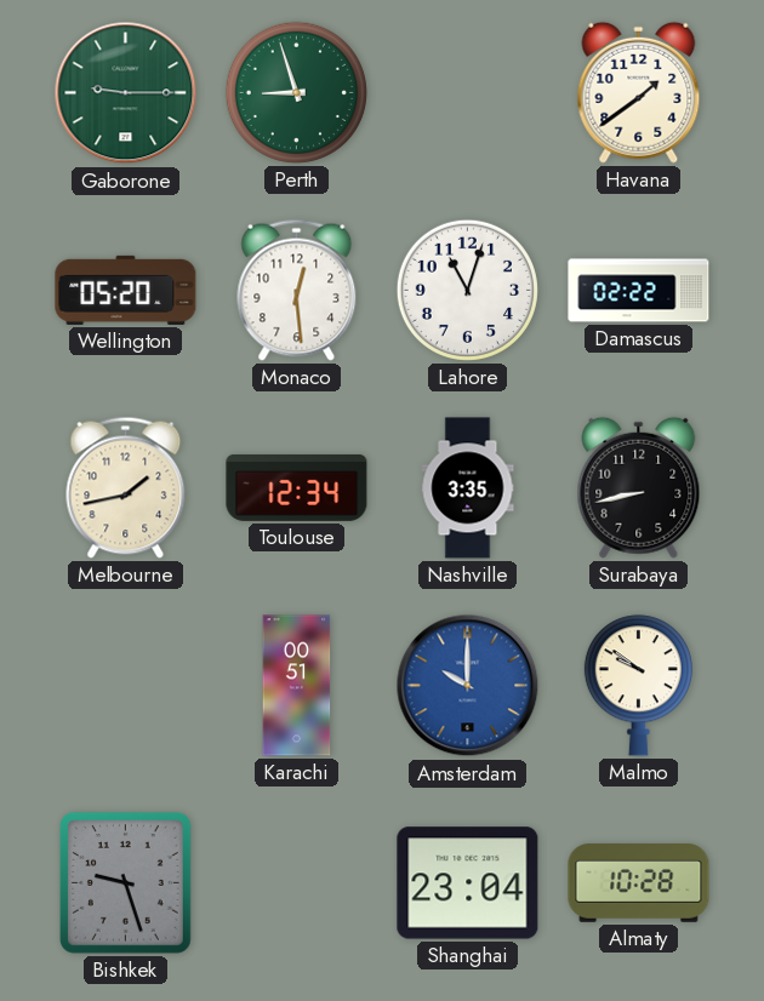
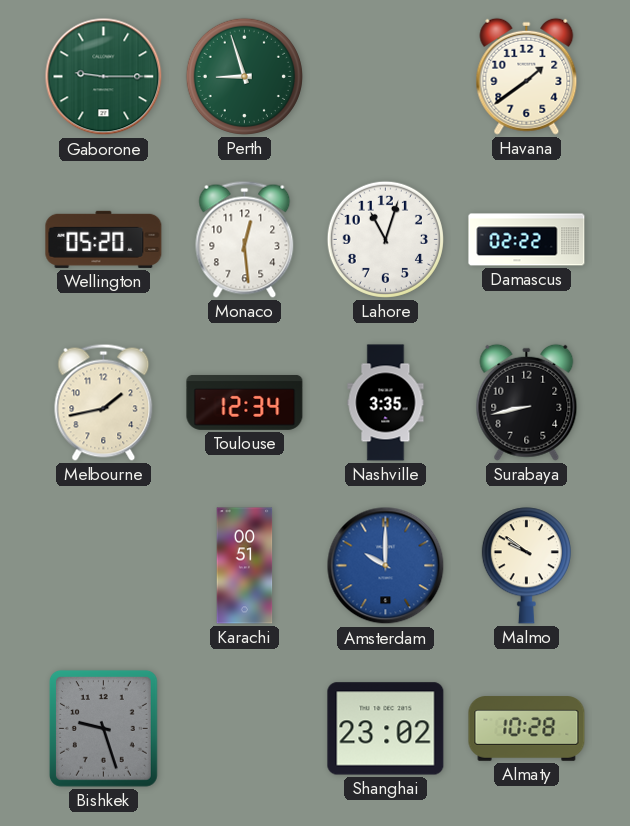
Shanghai: 23:04 -> 23:02
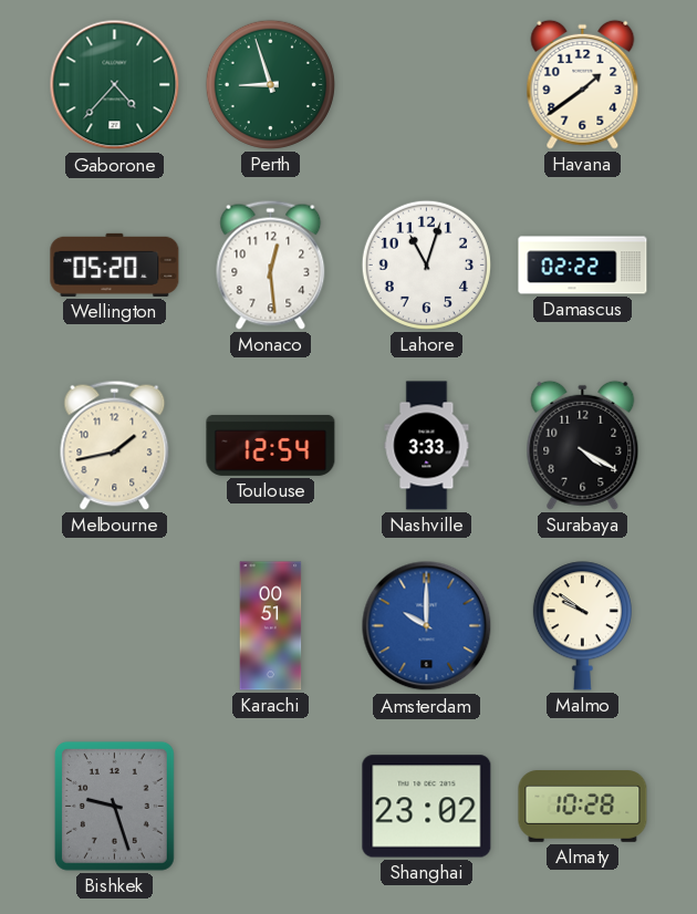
Gaborone: 9:15 -> 4:37
Toulouse: 12:34 -> 12:54
Nashville: 3:35 -> 3:33
Surabaya: 8:43 -> 4:20
